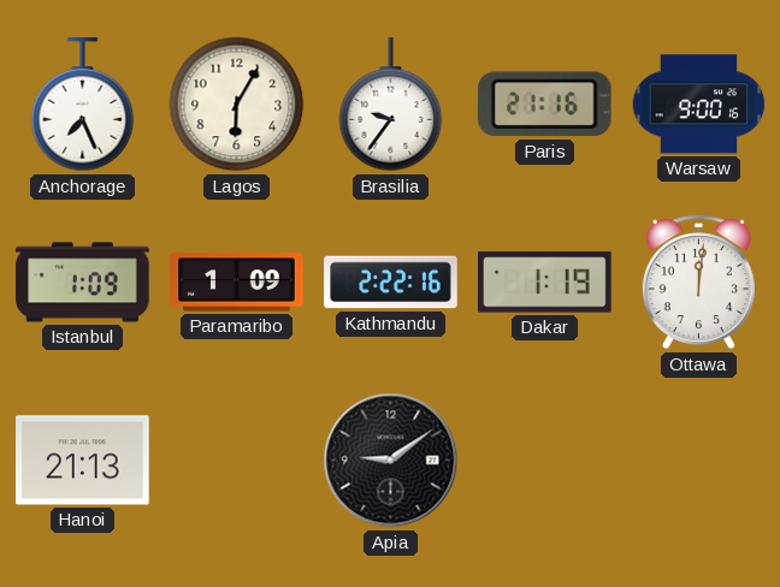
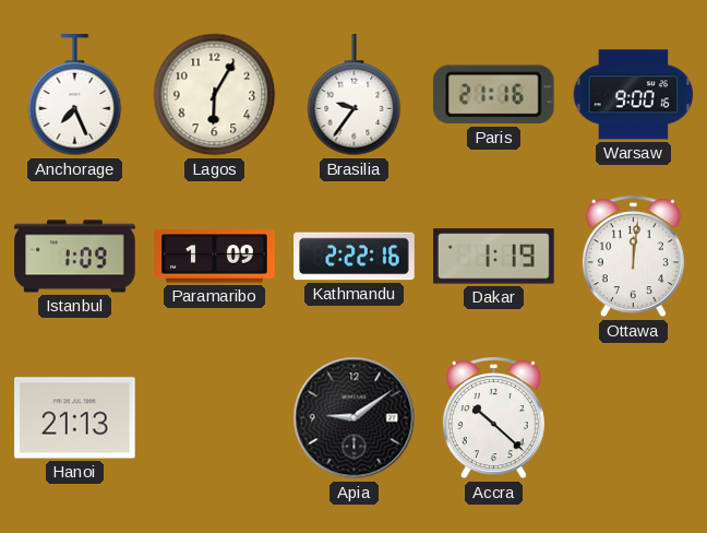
Accra: none -> 10:22
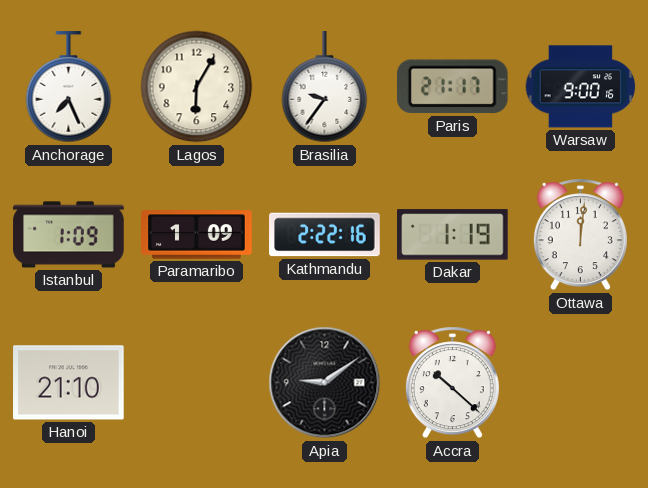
Paris: 21:16 -> 21:17
Hanoi: 21:13 -> 21:10
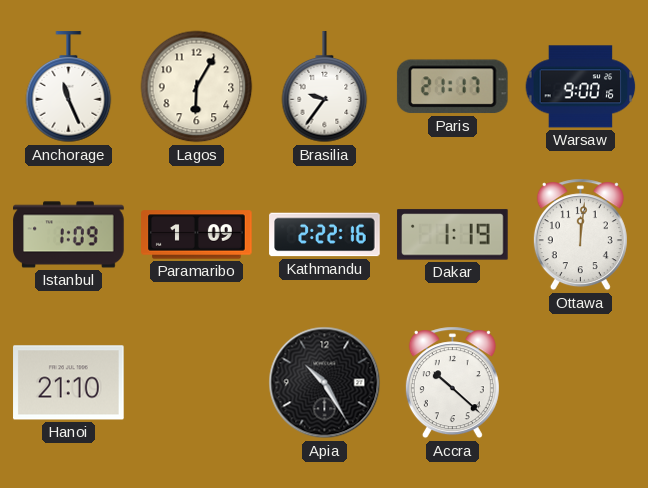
Anchorage: 7:26 -> 11:26
Apia: 9:09 -> 10:25
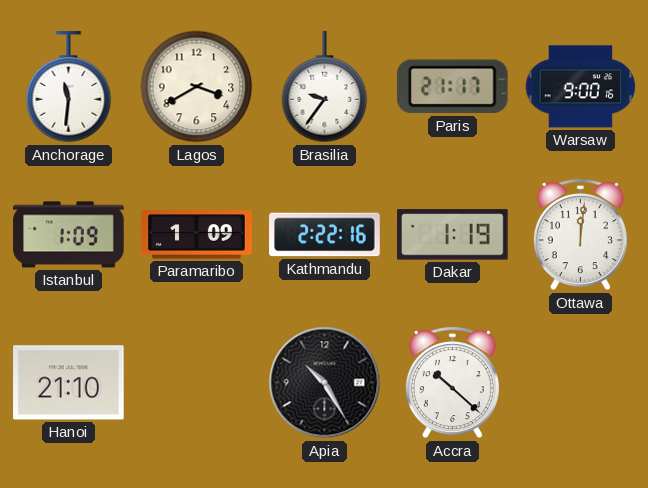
Anchorage: 11:26 -> 11:31
Lagos: 6:05 -> 3:40
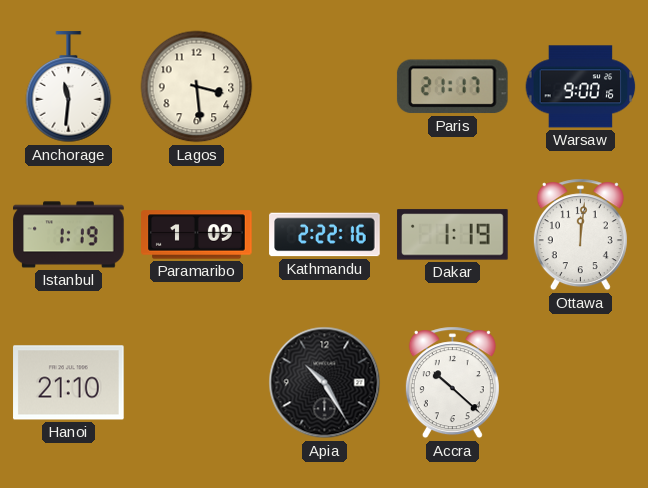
Lagos: 3:40 -> 3:29
Brasilia: 9:36 -> none
Istanbul: 1:09 -> 1:19
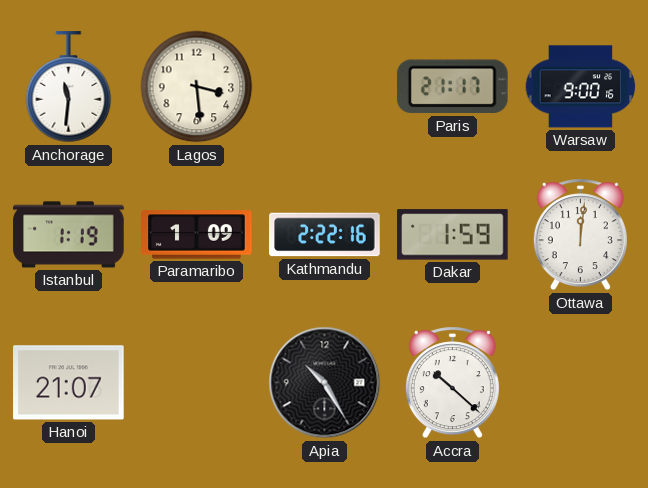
Dakar: 1:19 -> 1:59
Hanoi: 21:10 -> 21:07
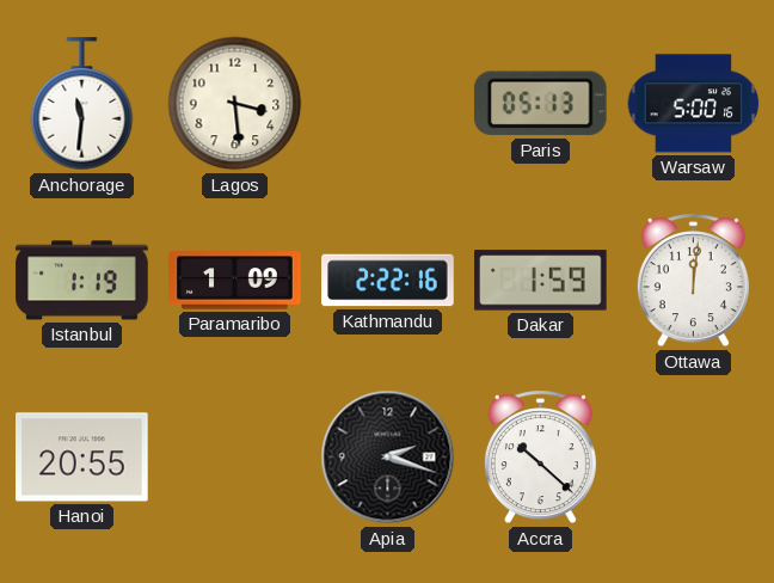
Paris: 21:17 -> 05:13
Warsaw: 9:00 -> 5:00
Hanoi: 21:07 -> 20:55
Apia: 10:25 -> 2:18
